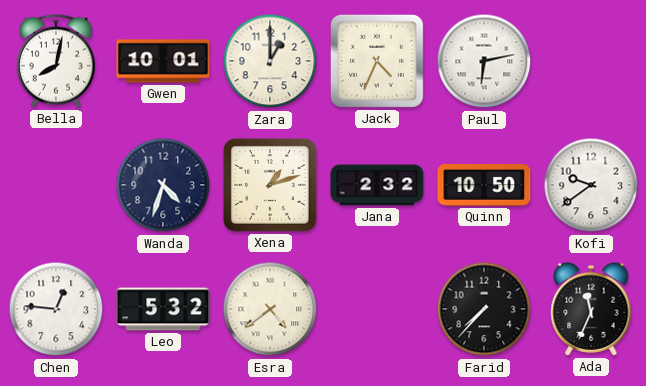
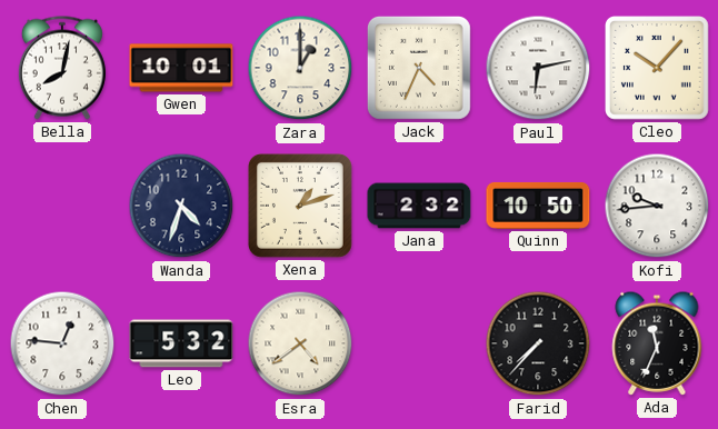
Cleo: none -> 10:07
Kofi: 9:39 -> 9:44
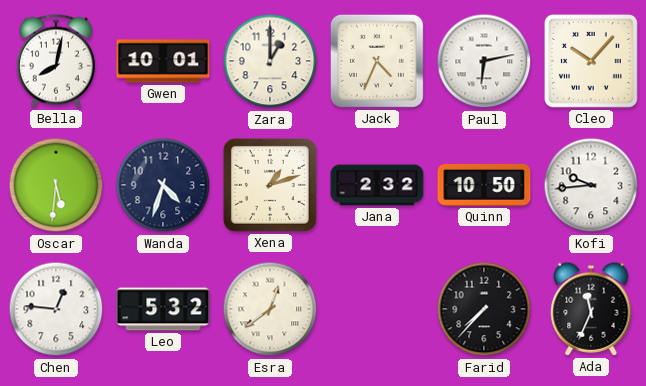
Oscar: none -> 5:31
Esra: 4:39 -> 12:39
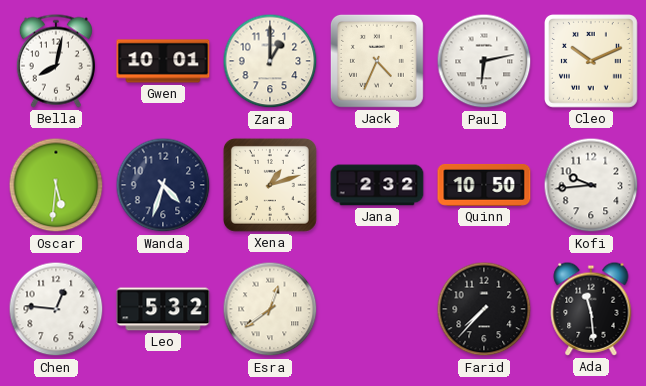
Cleo: 10:07 -> 10:11
Ada: 11:34 -> 11:29
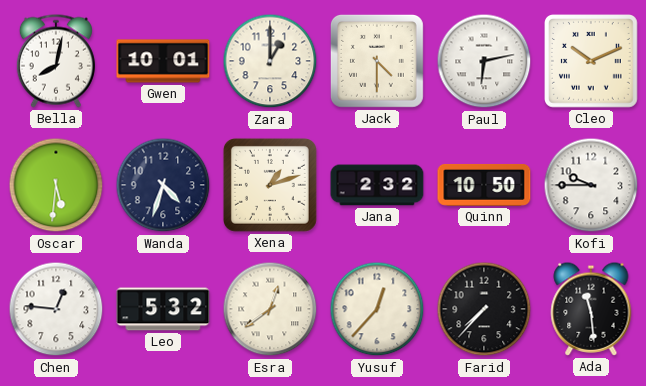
Jack: 4:34 -> 4:30
Kofi: 9:44 -> 9:45
Yusuf: none -> 12:37
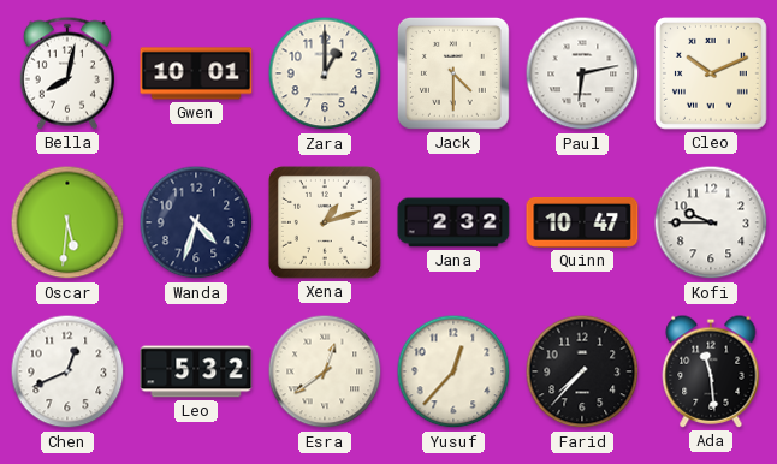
Quinn: 10:50 -> 10:47
Chen: 12:46 -> 12:41
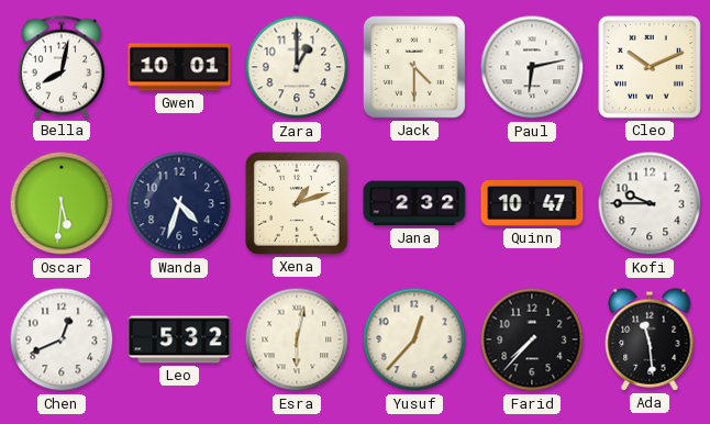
Esra: 12:39 -> 6:02
